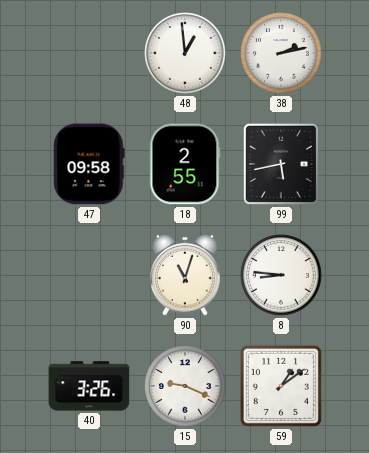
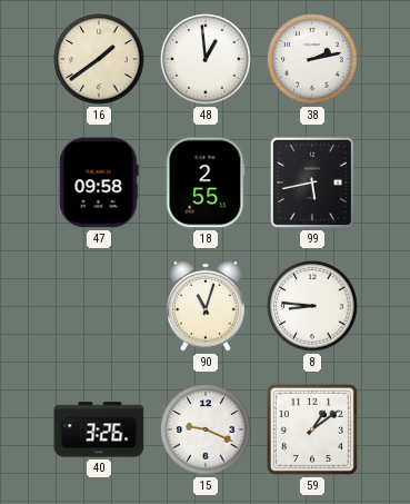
16: none -> 1:39
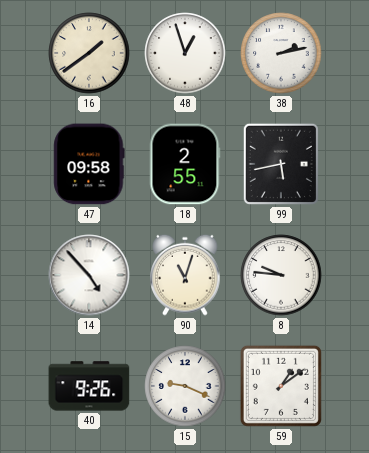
48: 12:59 -> 12:57
14: none -> 4:53
8: 8:46 -> 9:46
40: 3:26 -> 9:26
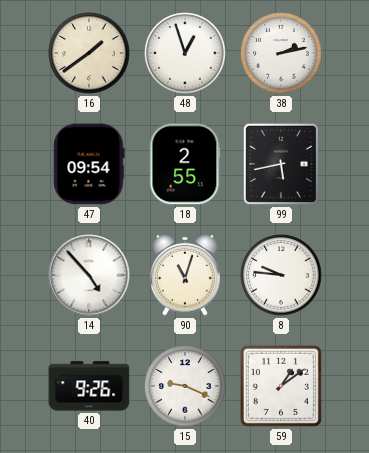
47: 09:58 -> 09:54
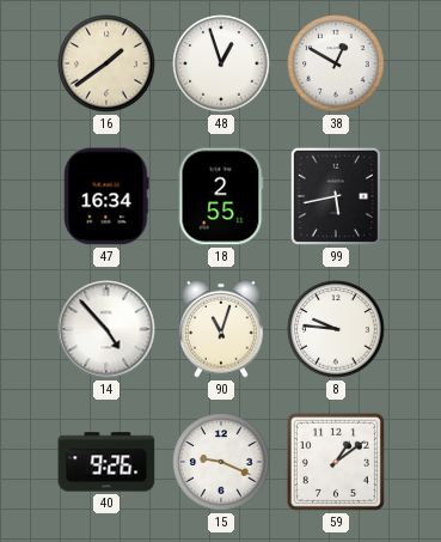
38: 2:13 -> 12:50
47: 09:54 -> 16:34
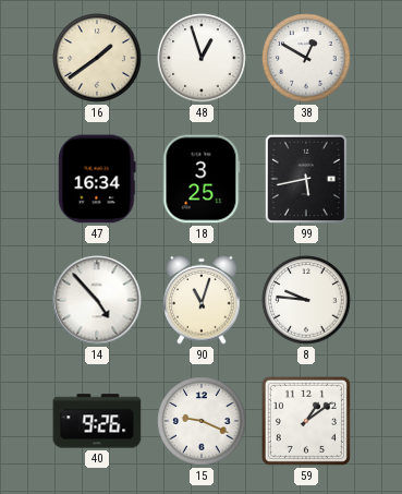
18: 2:55 -> 3:25
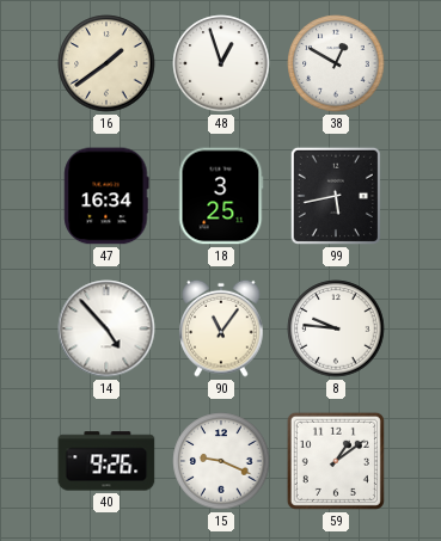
90: 11:03 -> 11:06
